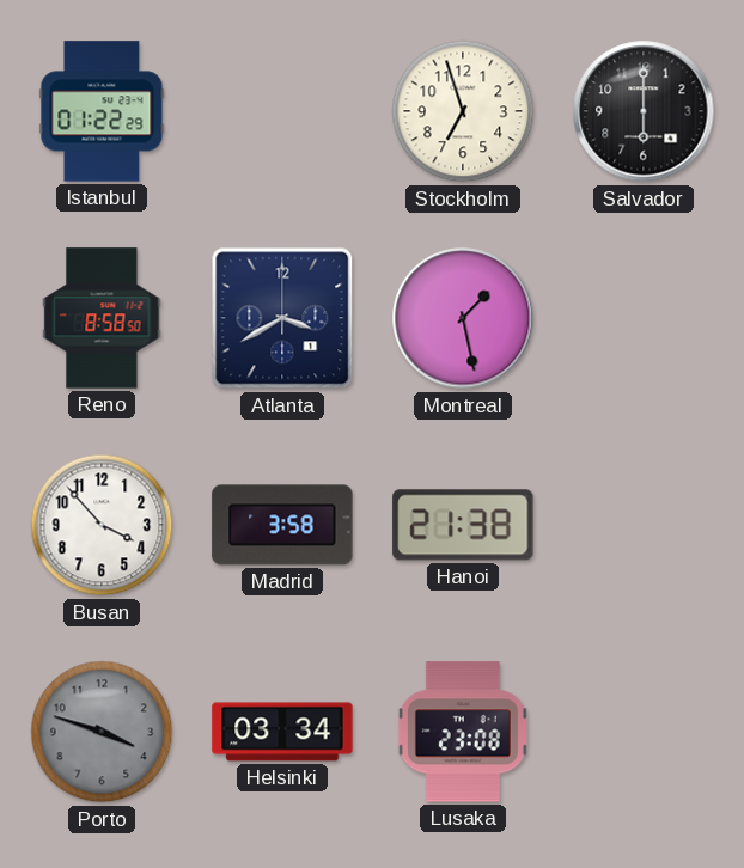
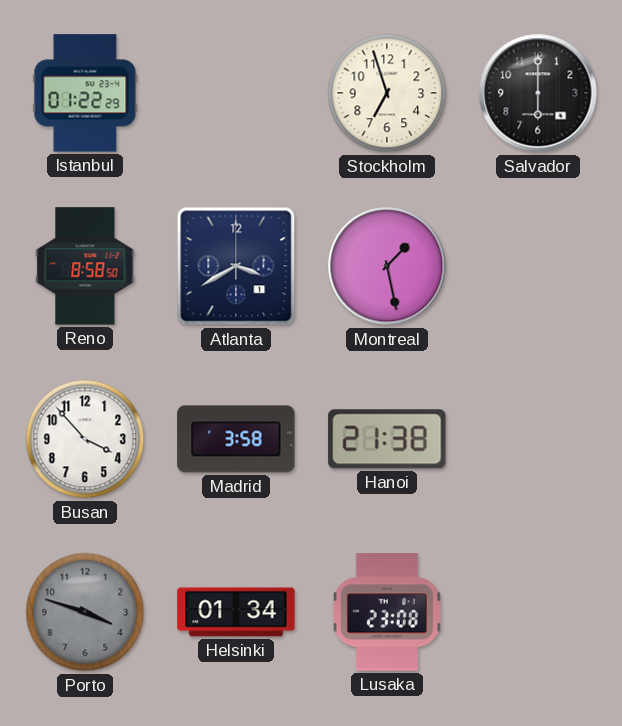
Helsinki: 03:34 -> 01:34
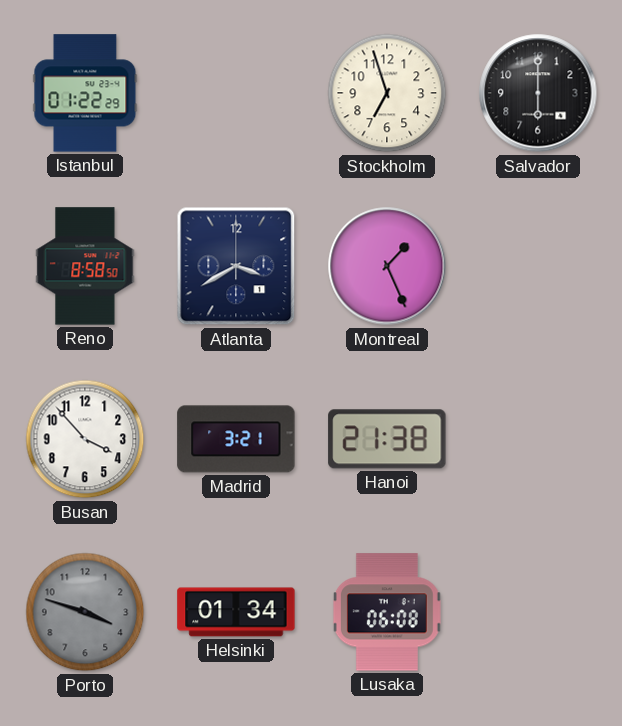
Montreal: 1:28 -> 1:26
Madrid: 3:58 -> 3:21
Lusaka: 23:08 -> 06:08
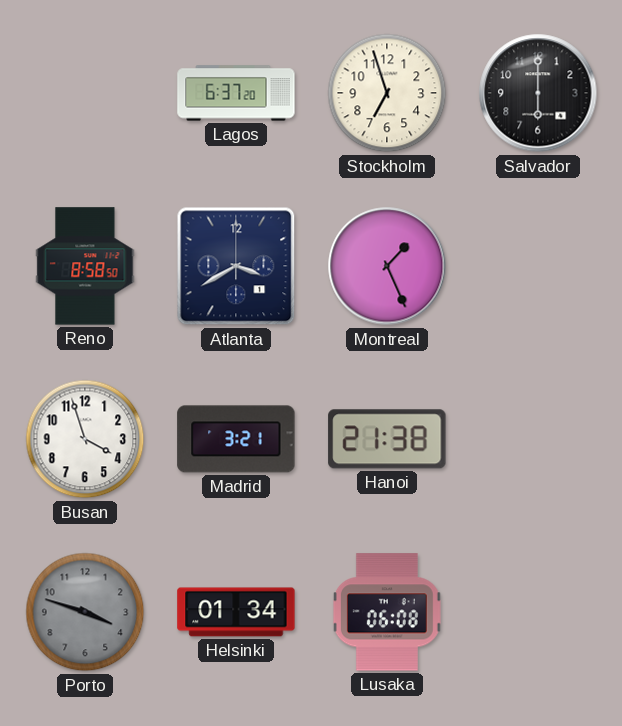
Istanbul: 01:22 -> none
Lagos: none -> 6:37
Busan: 3:53 -> 3:57
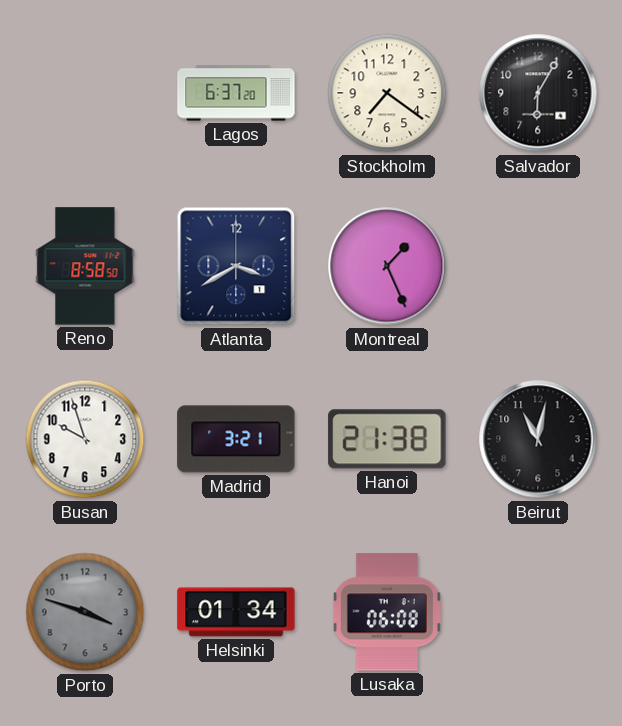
Stockholm: 6:57 -> 7:21
Salvador: 6:00 -> 6:05
Busan: 3:57 -> 9:57
Beirut: none -> 11:02
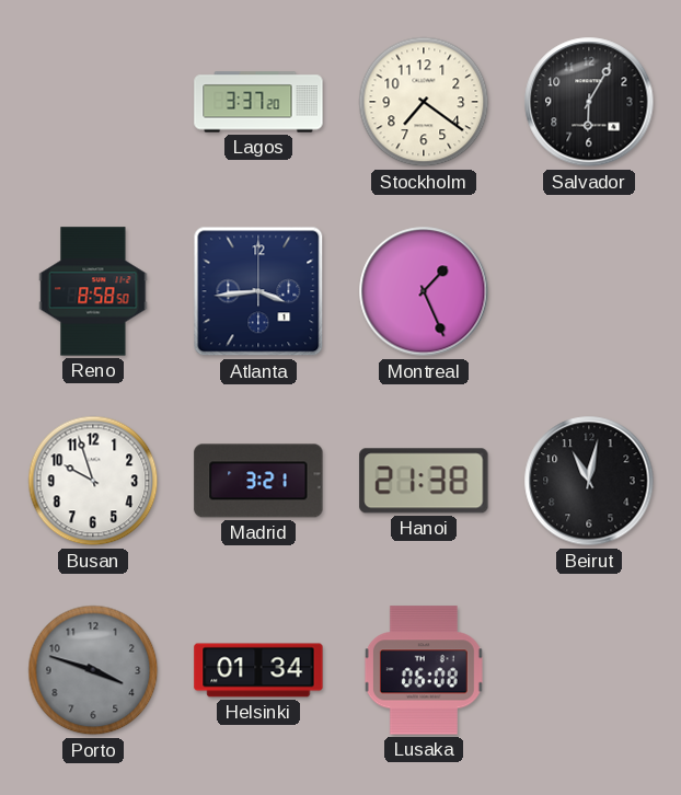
Lagos: 6:37 -> 3:37
Atlanta: 3:40 -> 3:44
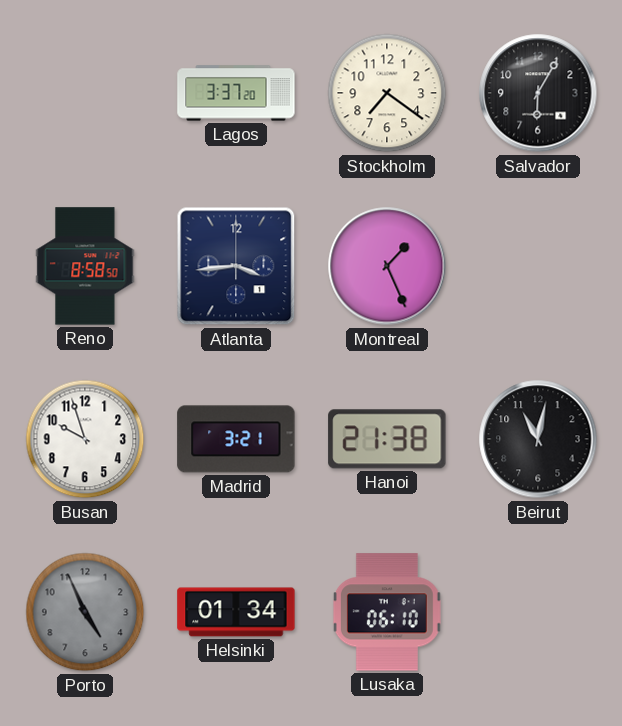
Porto: 3:48 -> 4:56
Lusaka: 06:08 -> 06:10
